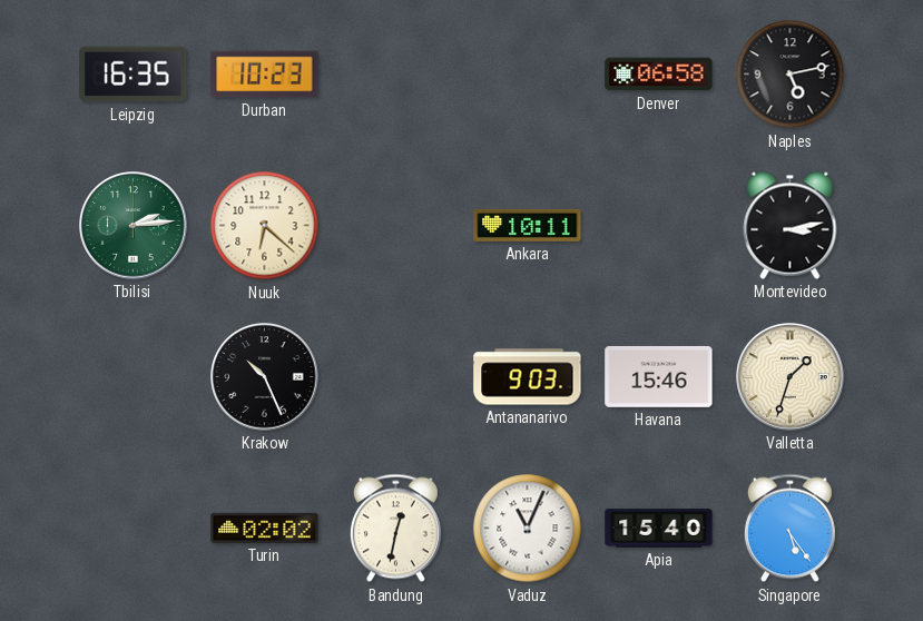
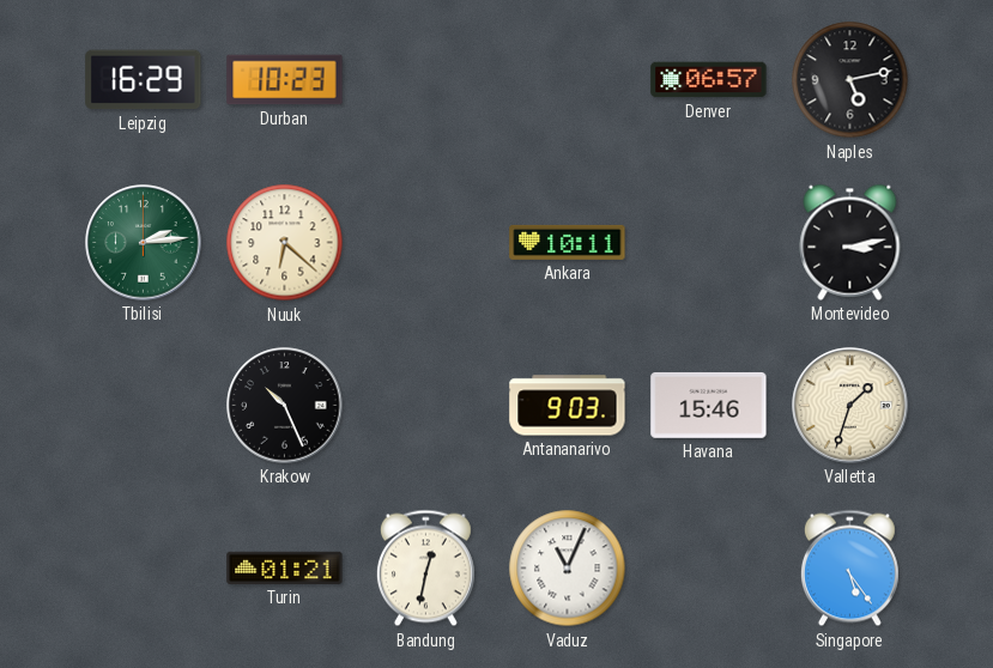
Leipzig: 16:35 -> 16:29
Denver: 06:58 -> 06:57
Turin: 02:02 -> 01:21
Apia: 15:40 -> none
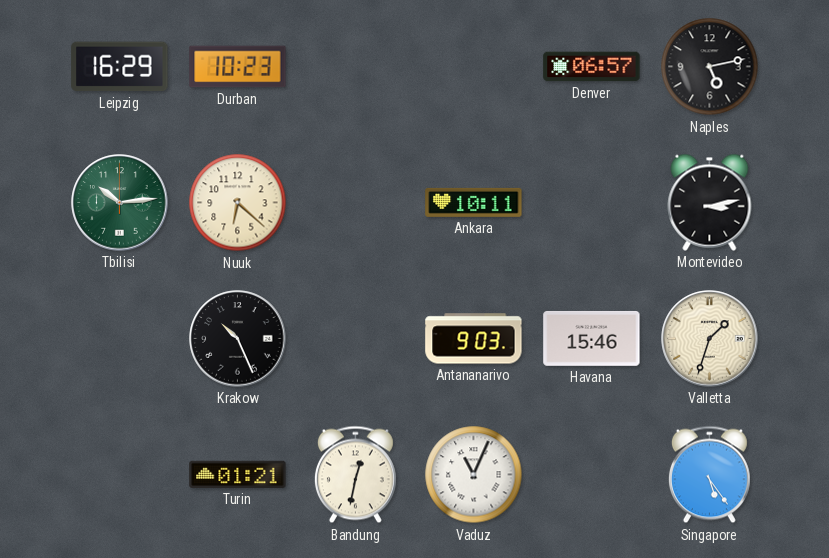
Tbilisi: 2:14 -> 10:14
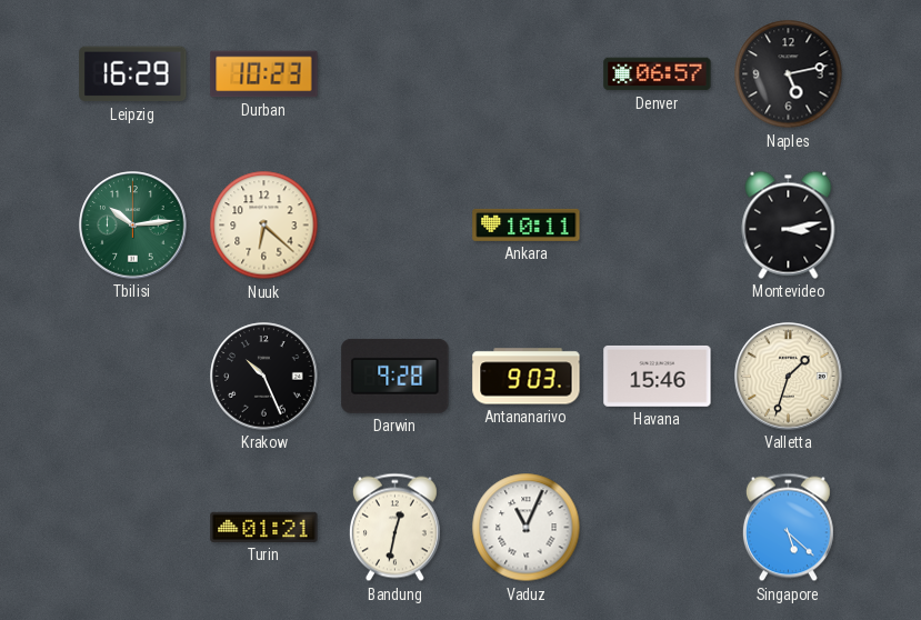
Darwin: none -> 9:28
Singapore: 5:24 -> 5:22
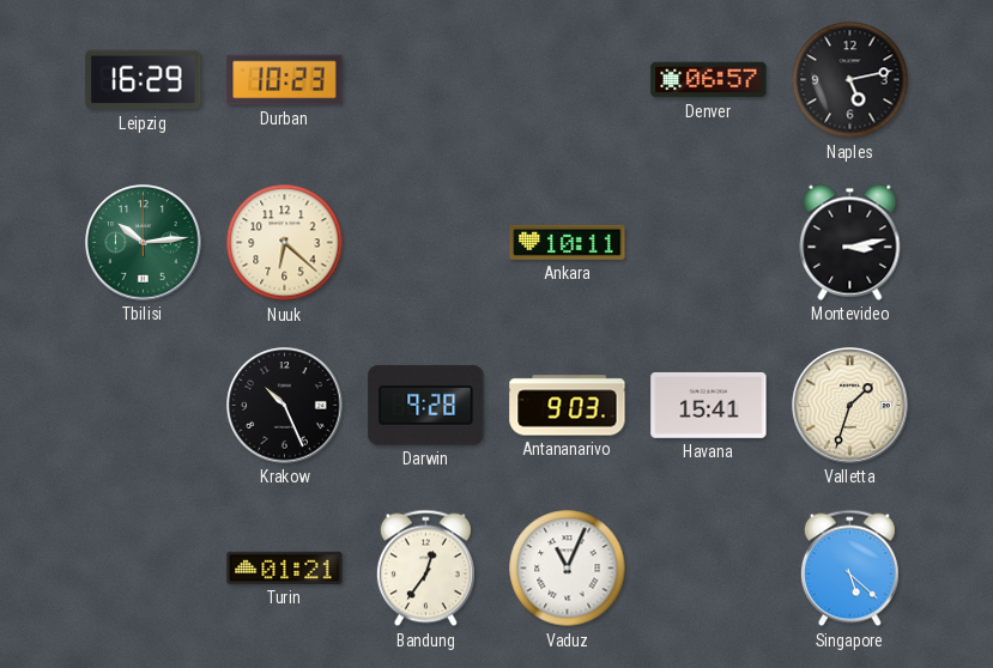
Havana: 15:46 -> 15:41
Bandung: 12:32 -> 12:36
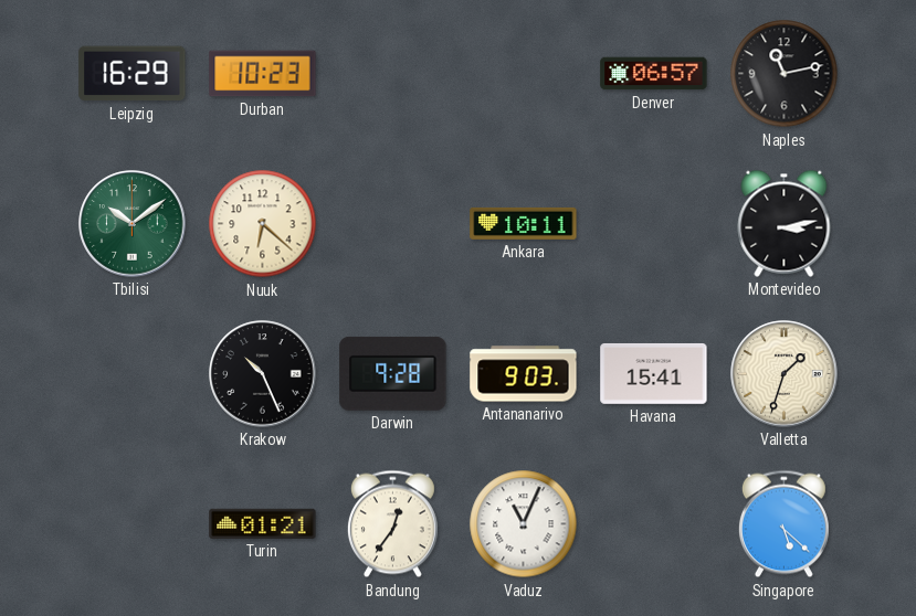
Naples: 5:13 -> 11:13
Tbilisi: 10:14 -> 10:09
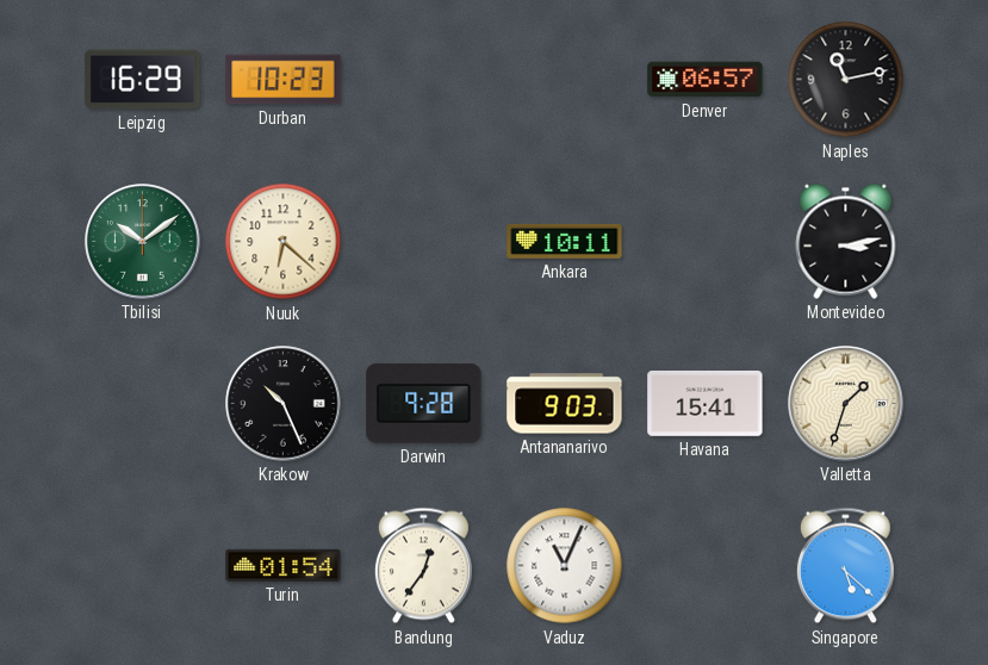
Turin: 01:21 -> 01:54
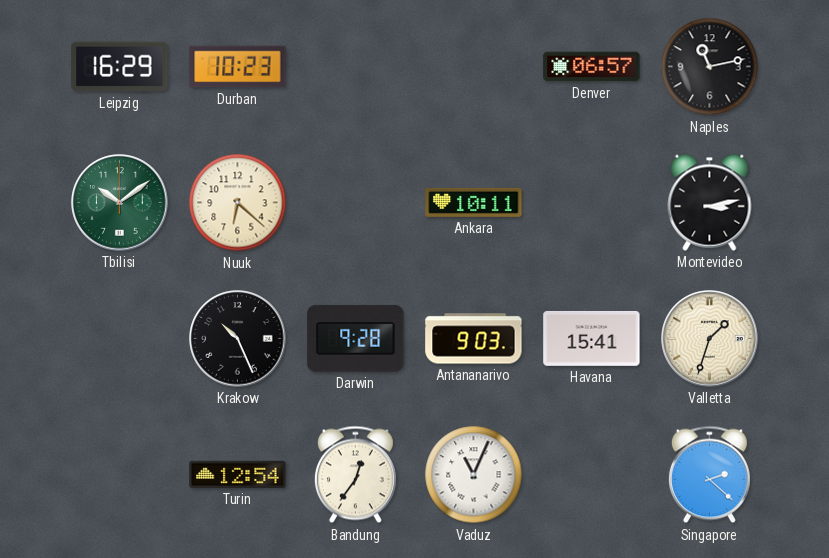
Turin: 01:54 -> 12:54
Singapore: 5:22 -> 2:22
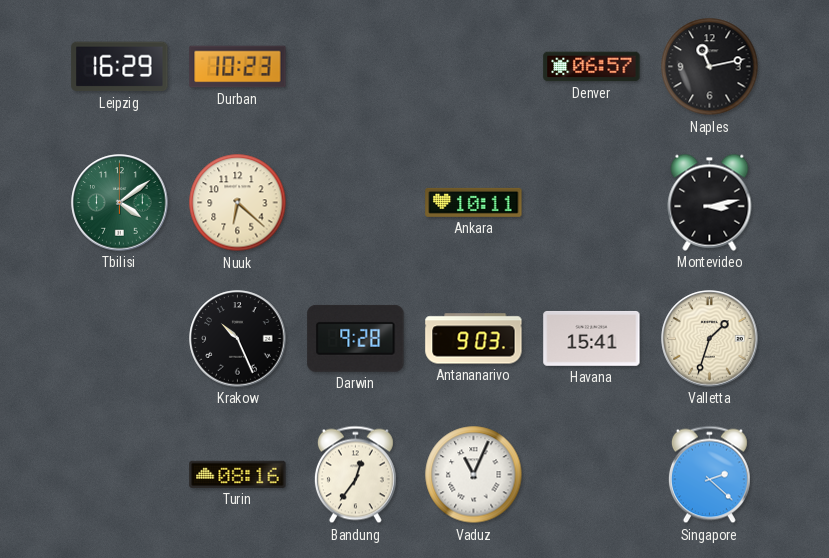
Tbilisi: 10:09 -> 4:09
Turin: 12:54 -> 08:16
